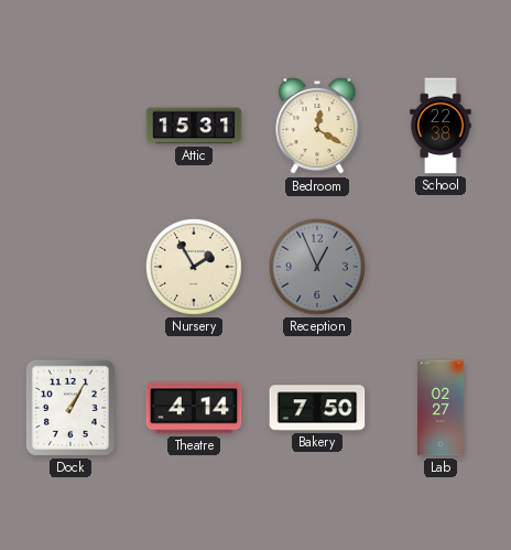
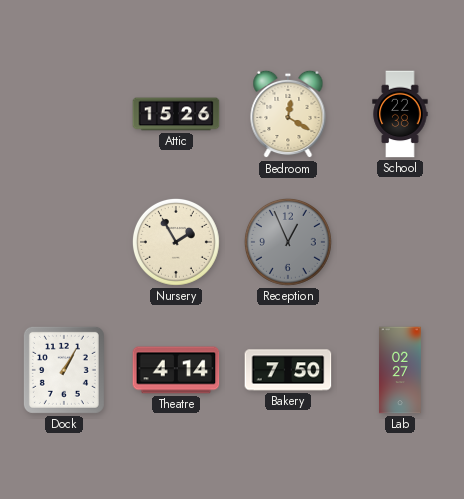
Attic: 15:31 -> 15:26
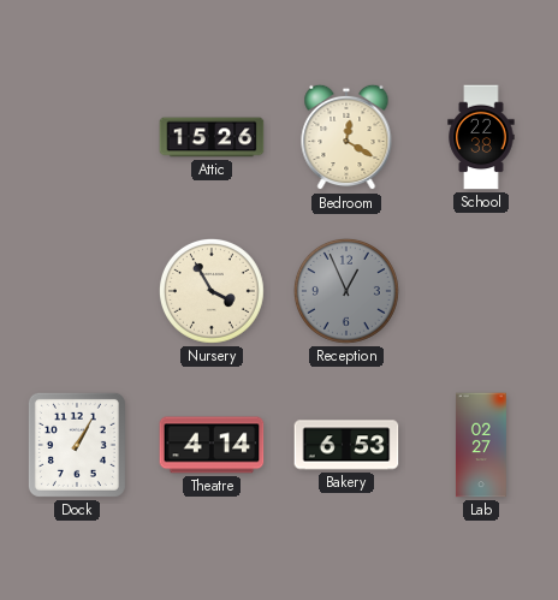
Nursery: 1:55 -> 3:55
Bakery: 7:50 -> 6:53
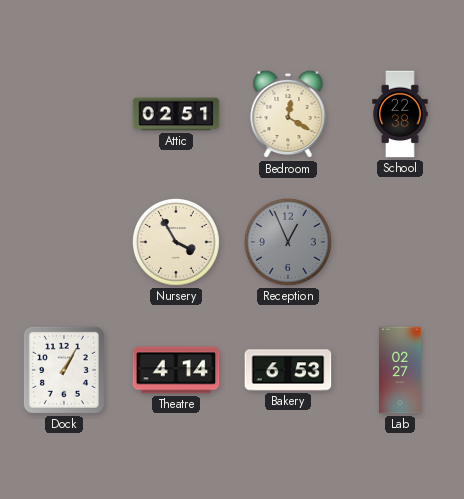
Attic: 15:26 -> 02:51
